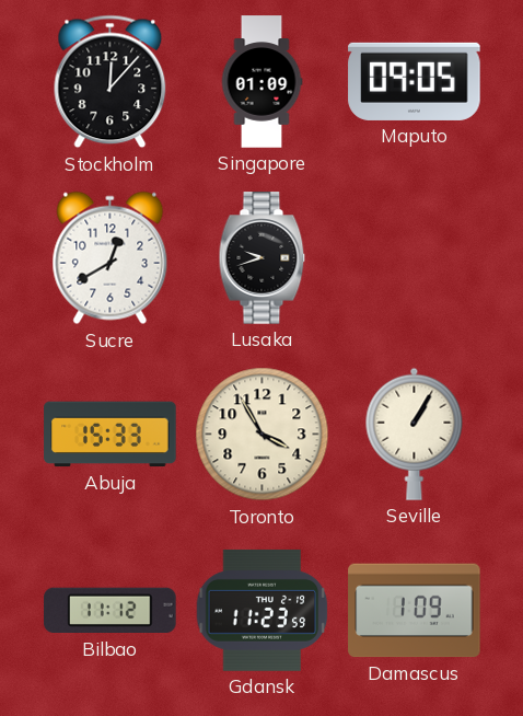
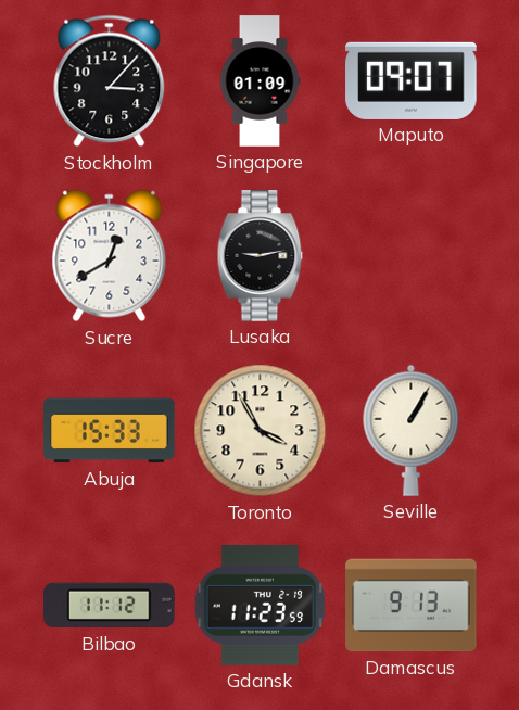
Stockholm: 12:07 -> 3:07
Maputo: 09:05 -> 09:07
Lusaka: 9:42 -> 9:13
Damascus: 1:09 -> 9:13
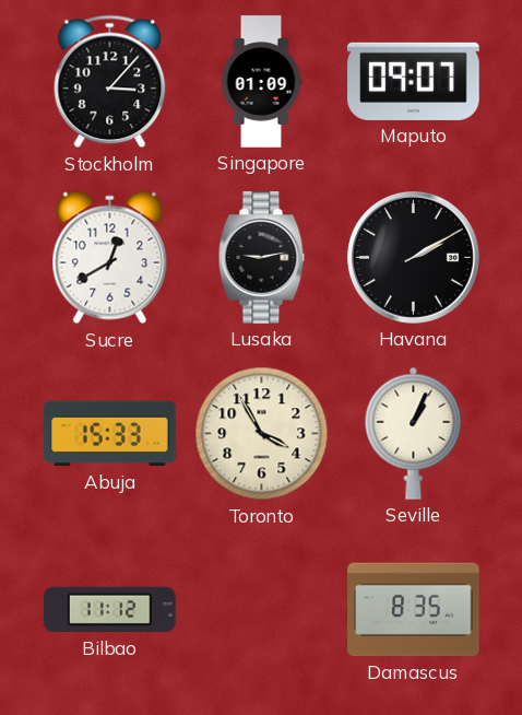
Havana: none -> 2:10
Seville: 1:05 -> 1:04
Gdansk: 11:23 -> none
Damascus: 9:13 -> 8:35
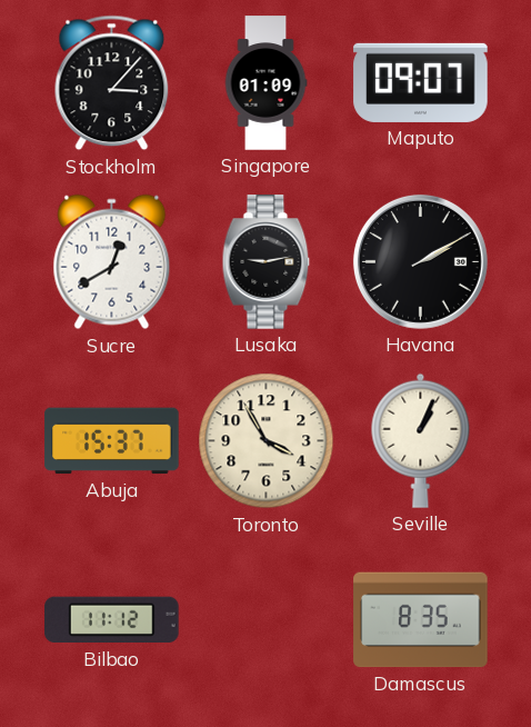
Abuja: 15:33 -> 15:37
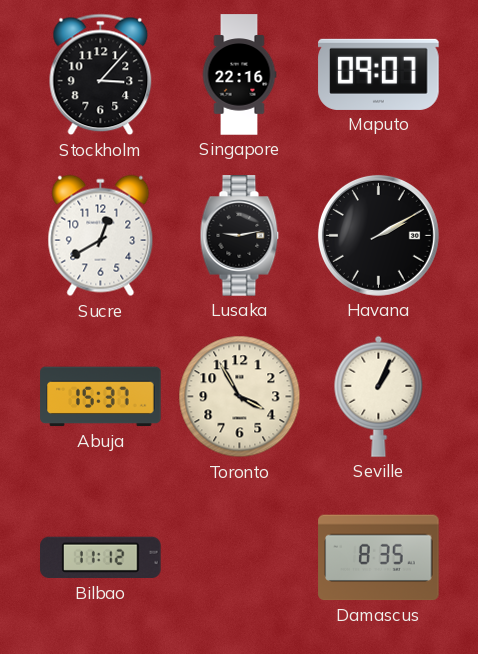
Singapore: 01:09 -> 22:16
